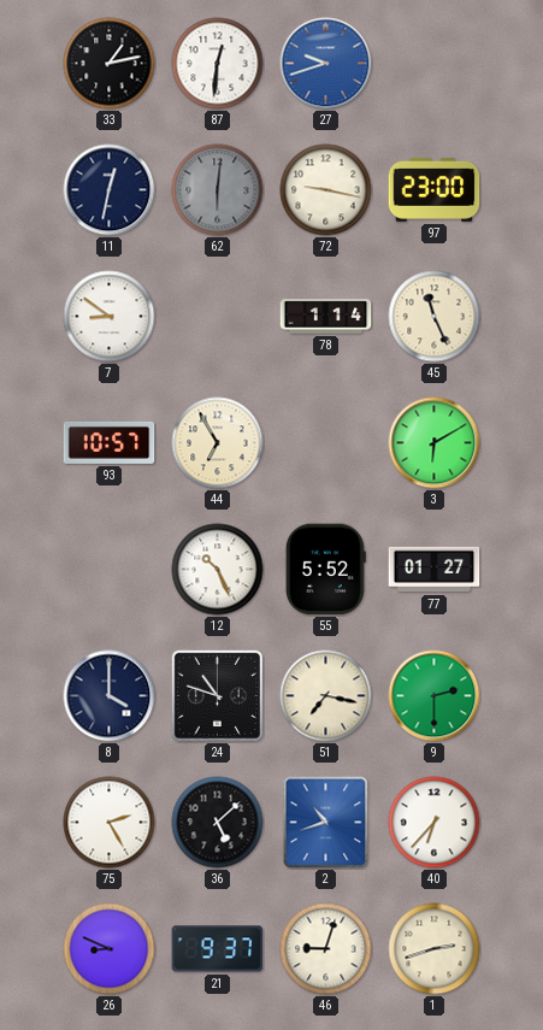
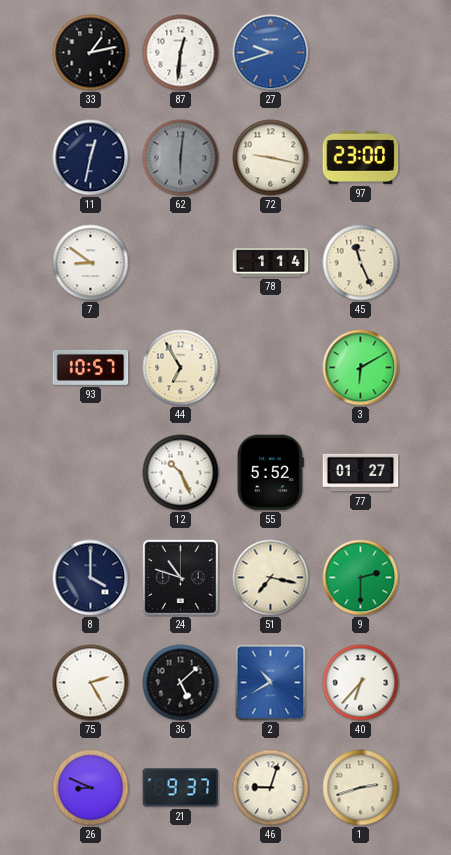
2: 10:42 -> 10:40
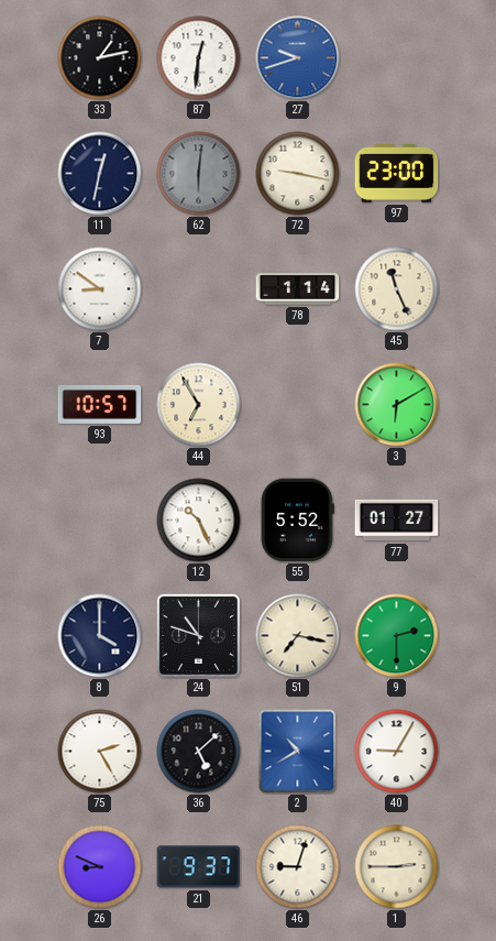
40: 6:37 -> 9:05
1: 2:42 -> 2:45
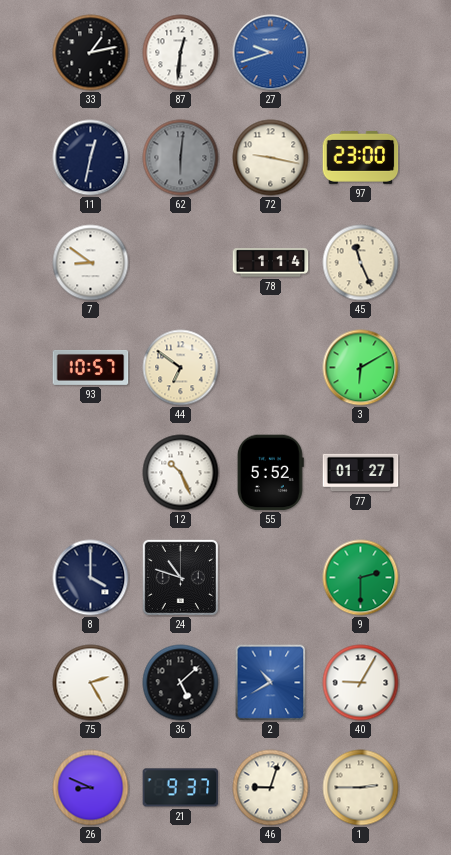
44: 6:55 -> 6:51
51: 7:17 -> none
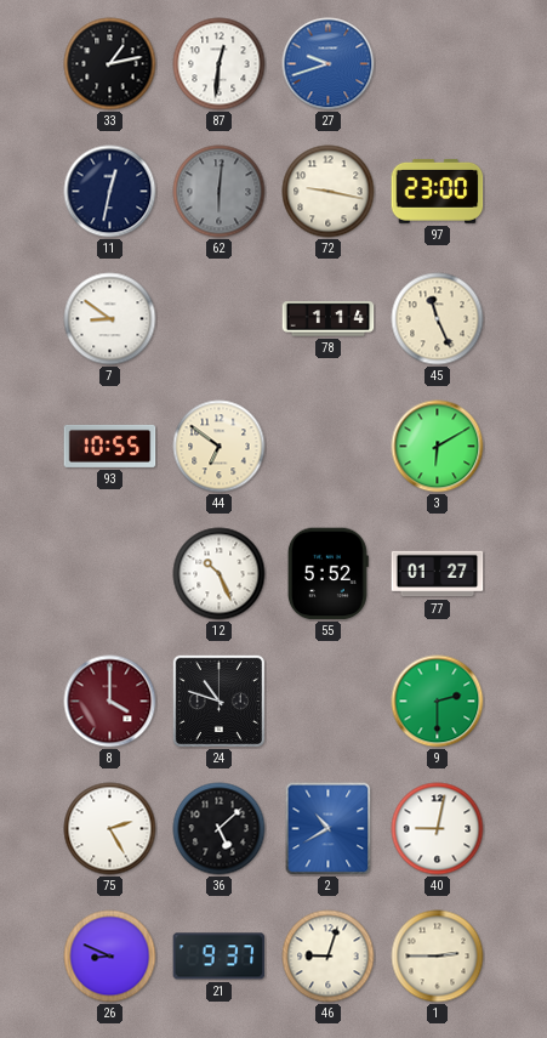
93: 10:57 -> 10:55
8 dial: navy -> burgundy
40: 9:05 -> 9:02
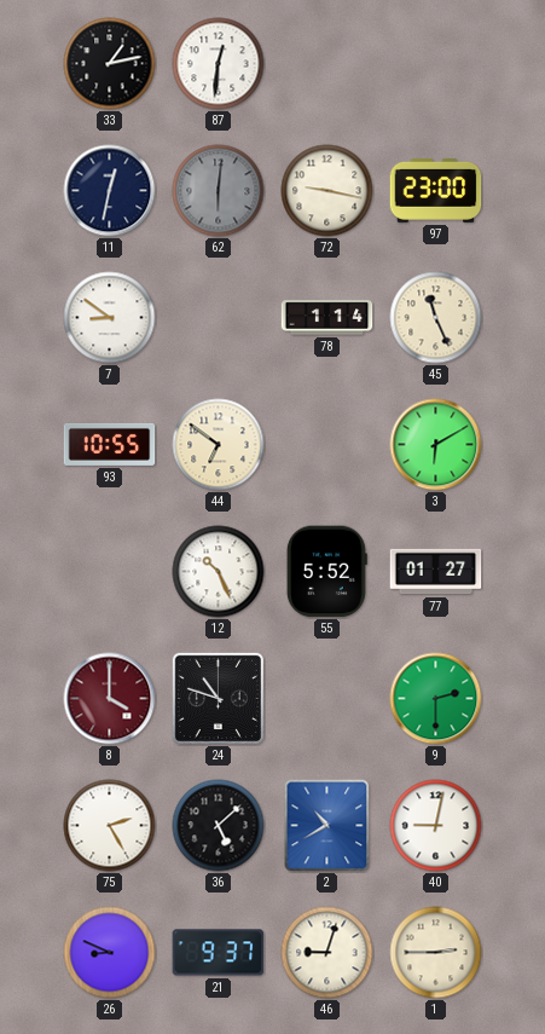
27: 9:42 -> none
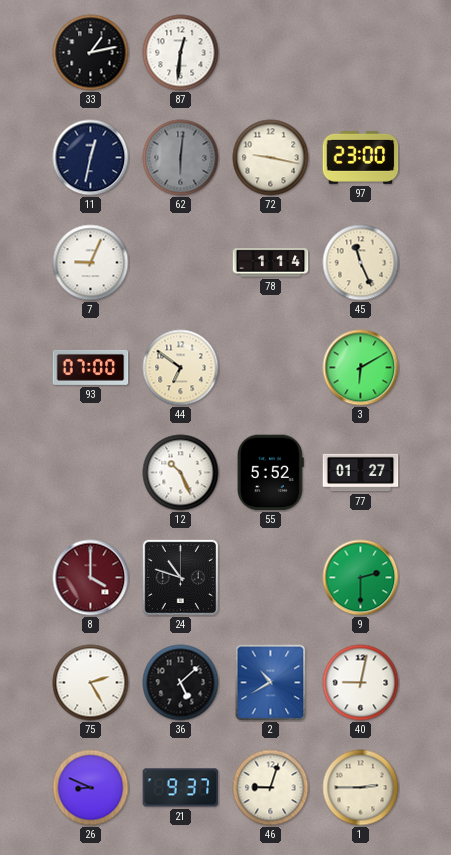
7: 8:51 -> 9:04
93: 10:55 -> 07:00
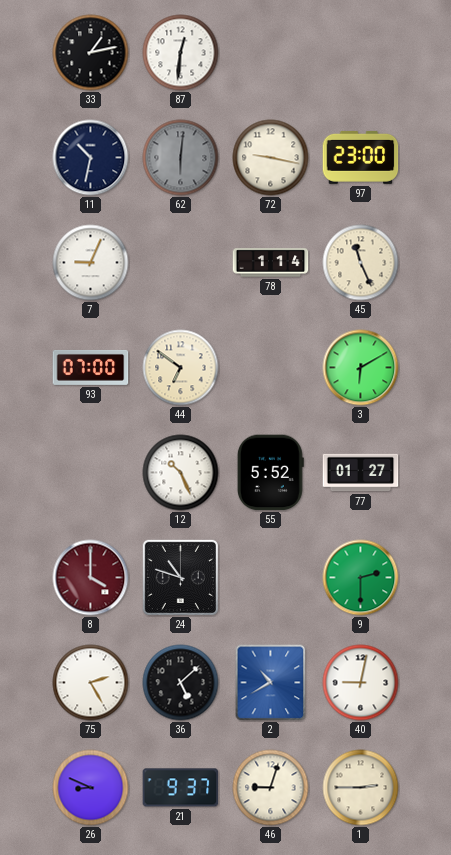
11: 12:32 -> 10:32
